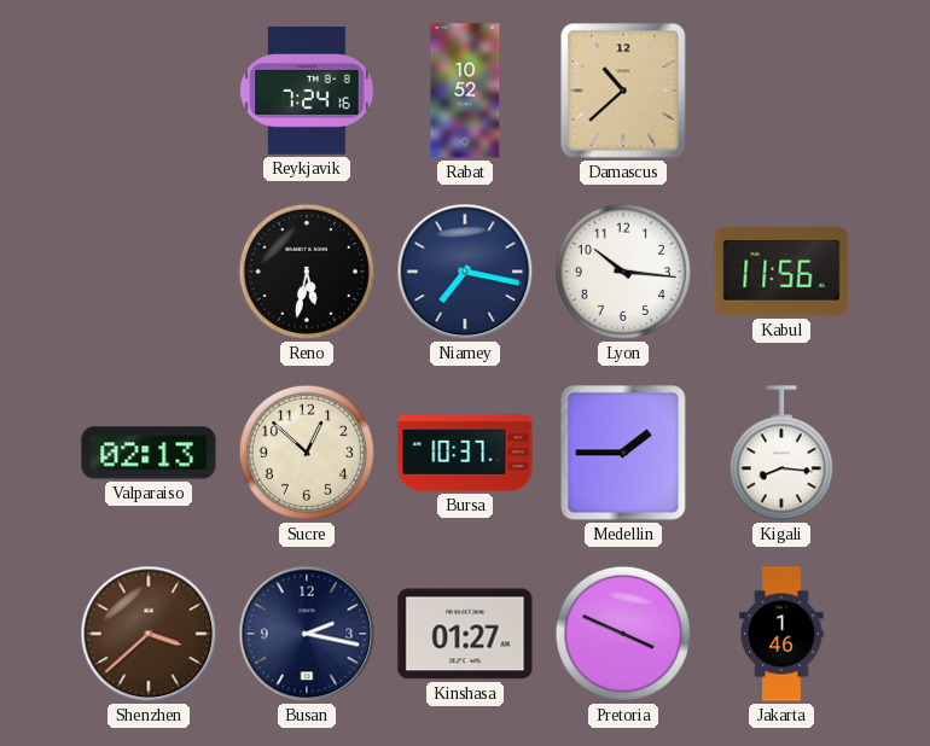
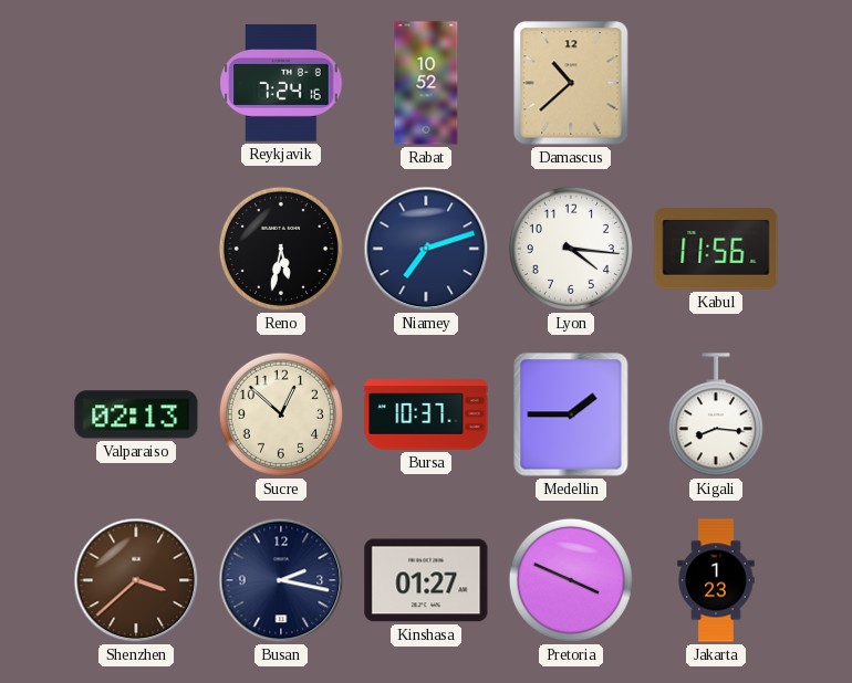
Niamey: 7:17 -> 7:12
Lyon: 10:16 -> 4:16
Jakarta: 1:46 -> 1:23
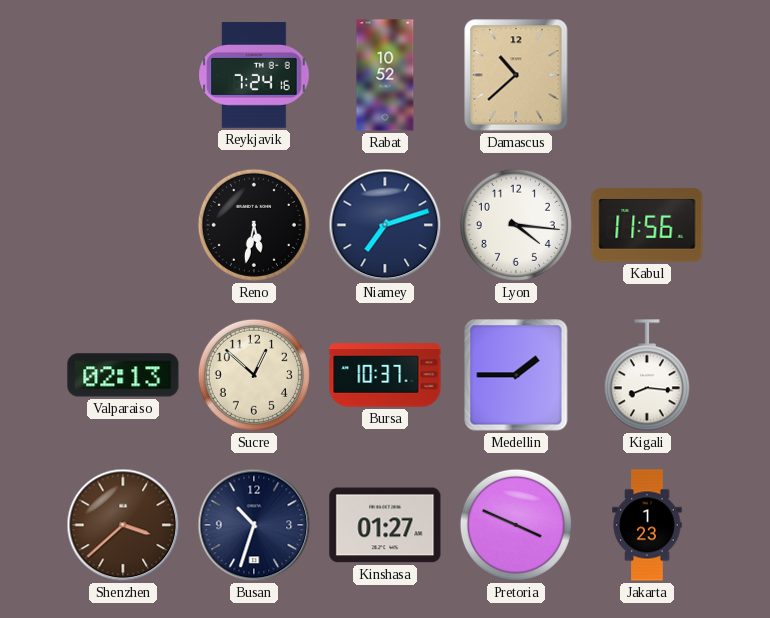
Busan: 2:17 -> 10:33
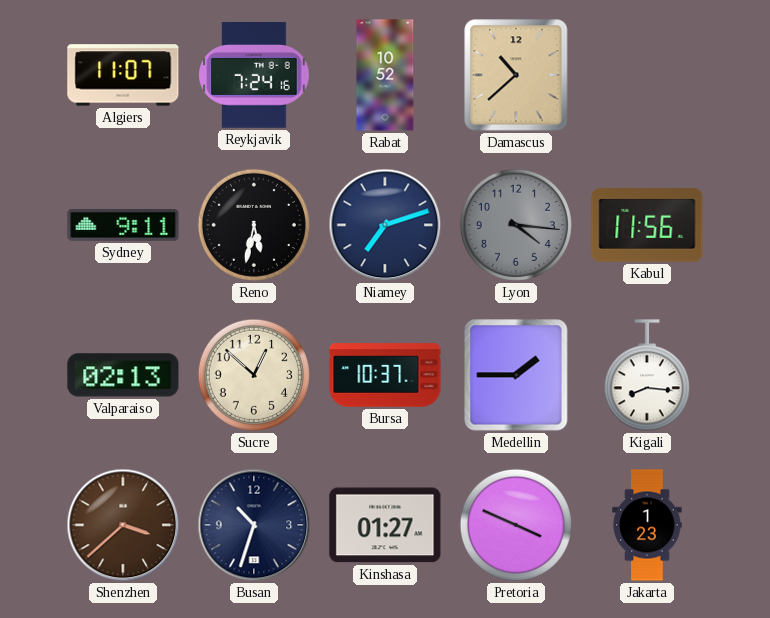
Algiers: none -> 11:07
Sydney: none -> 9:11
Lyon dial: white -> grey
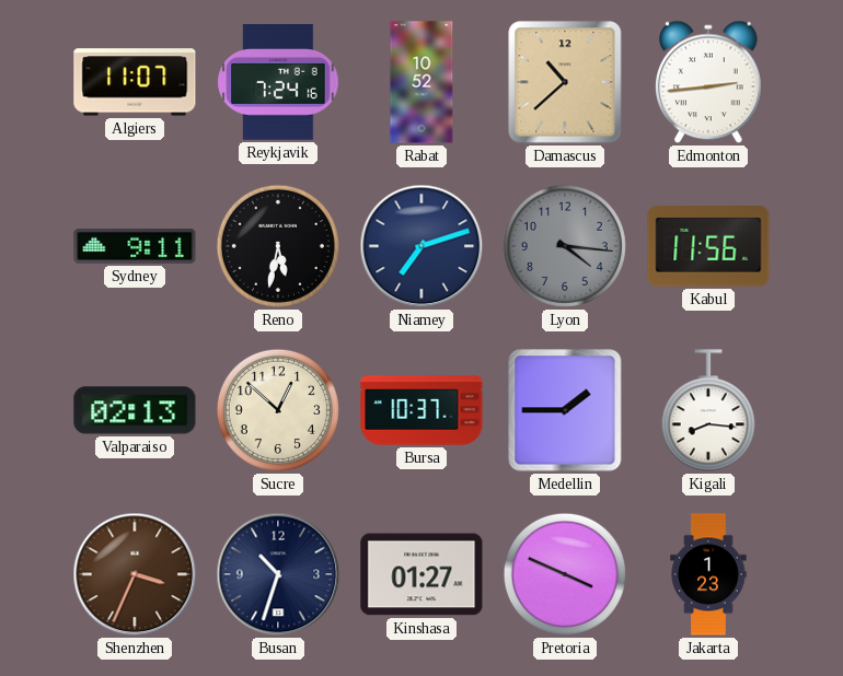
Edmonton: none -> 2:44
Shenzhen: 3:38 -> 3:34
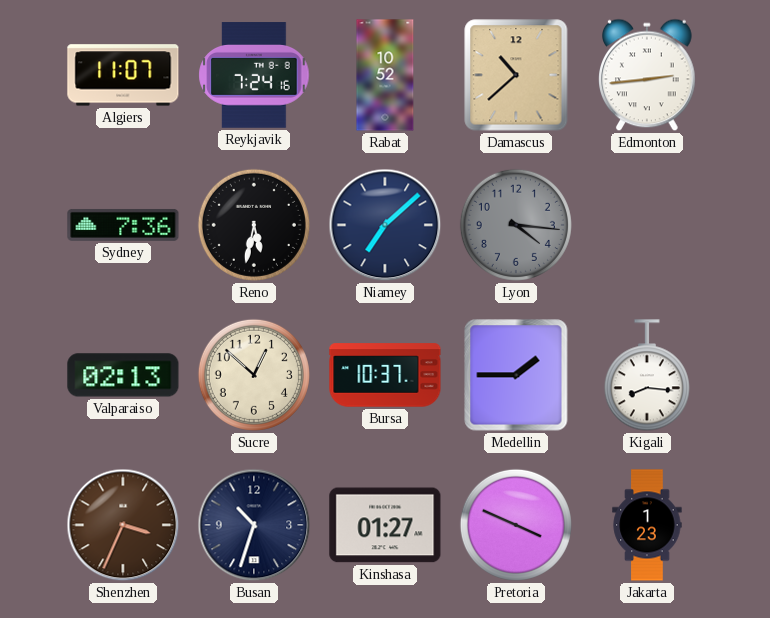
Sydney: 9:11 -> 7:36
Niamey: 7:12 -> 7:08
Kabul: 11:56 -> none
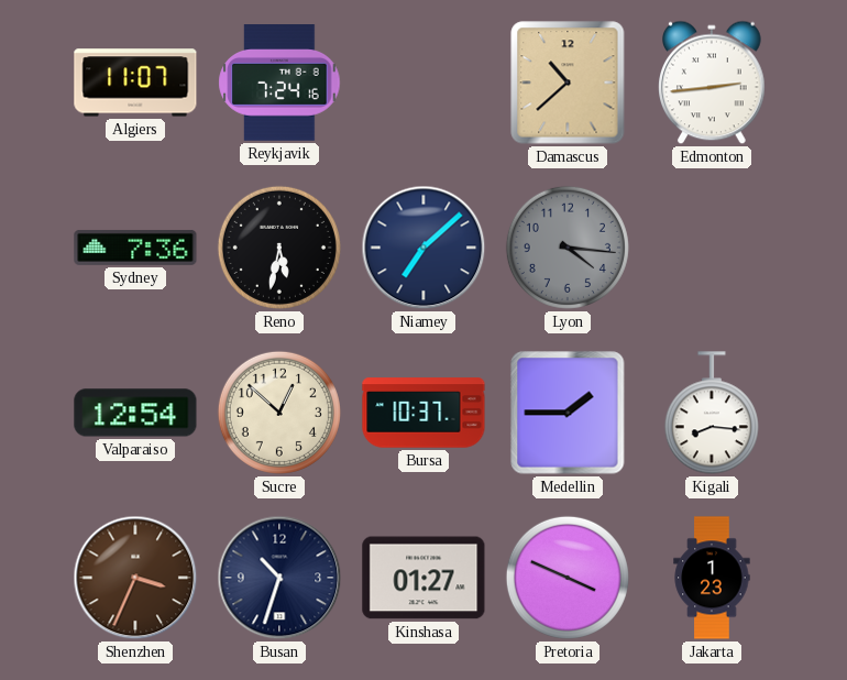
Rabat: 10:52 -> none
Valparaiso: 02:13 -> 12:54
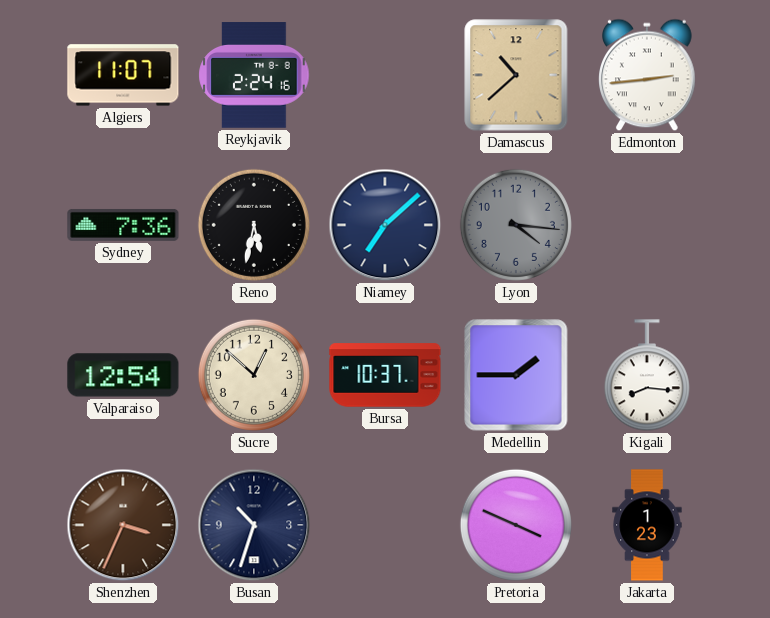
Reykjavik: 7:24 -> 2:24
Kinshasa: 01:27 -> none
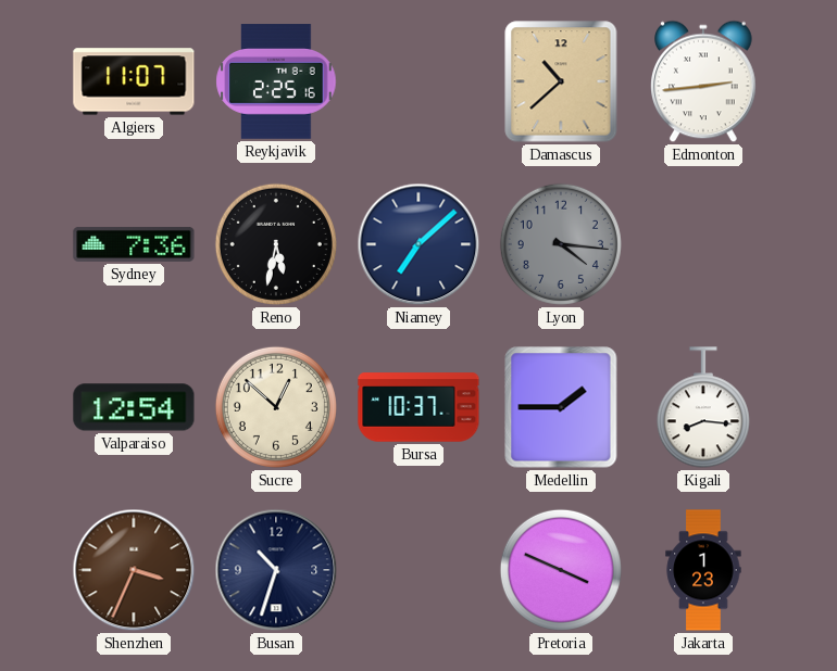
Reykjavik: 2:24 -> 2:25
